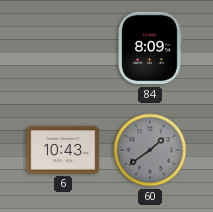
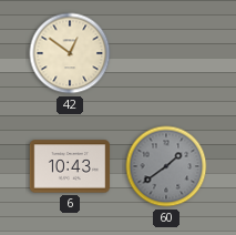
42: none -> 12:51
84: 8:09 -> none
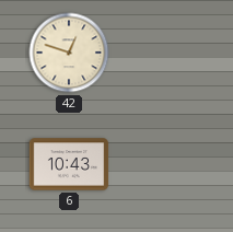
42: 12:51 -> 12:48
60: 1:39 -> none
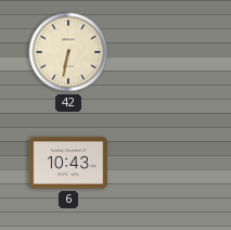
42: 12:48 -> 6:32
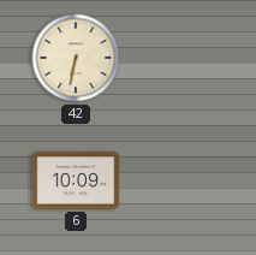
6: 10:43 -> 10:09
